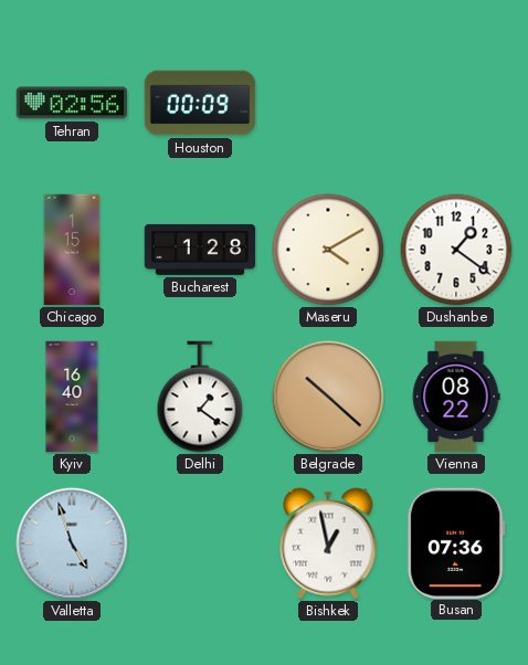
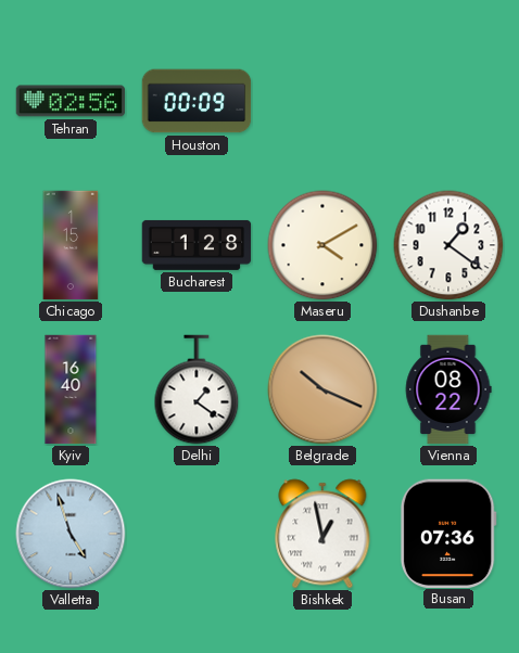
Belgrade: 10:22 -> 10:19
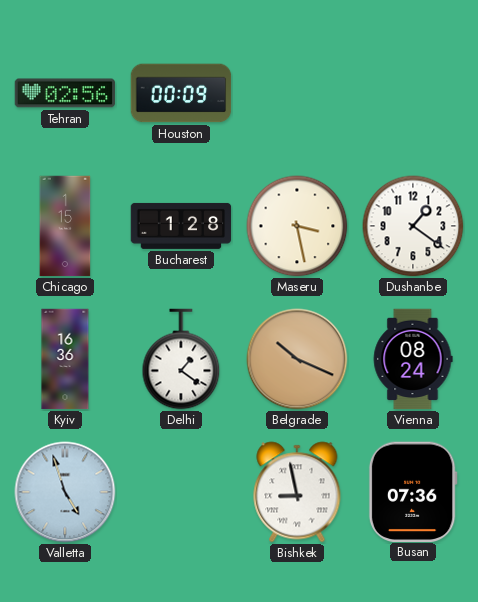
Maseru: 4:10 -> 3:28
Kyiv: 16:40 -> 16:36
Vienna: 08:22 -> 08:24
Bishkek: 12:58 -> 8:58
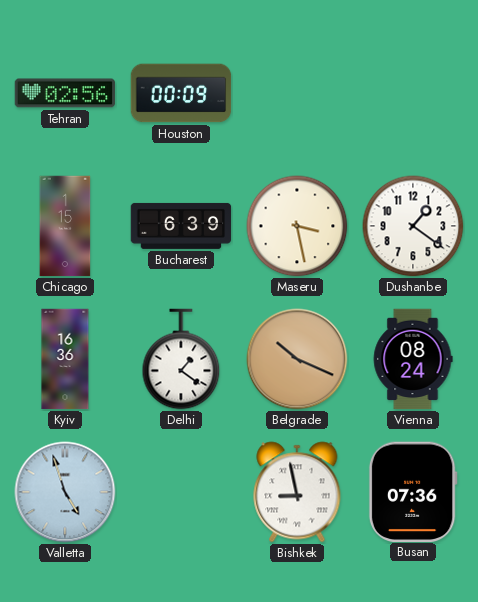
Bucharest: 1:28 -> 6:39
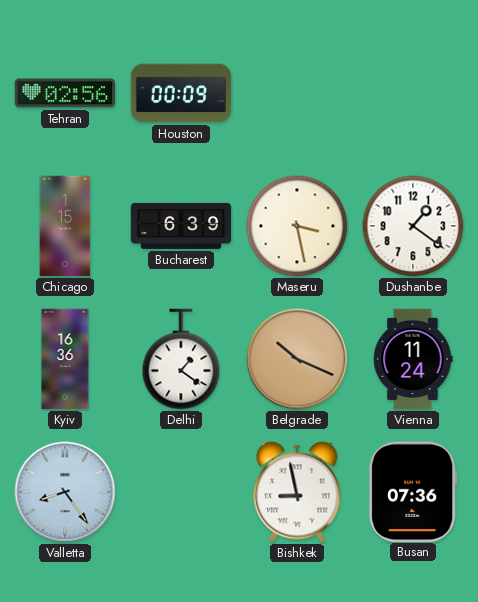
Vienna: 08:24 -> 11:24
Valletta: 4:57 -> 8:24
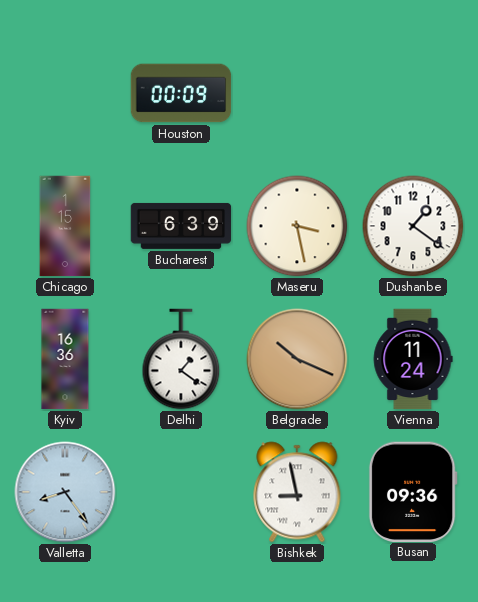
Tehran: 02:56 -> none
Busan: 07:36 -> 09:36
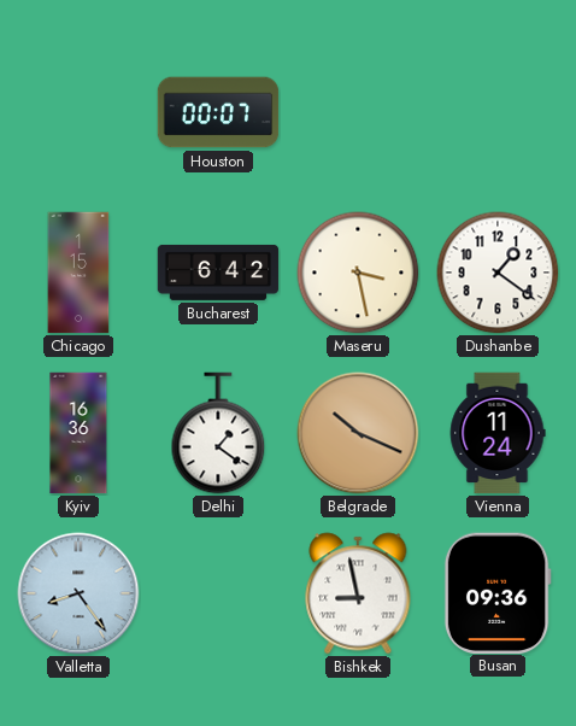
Houston: 00:09 -> 00:07
Bucharest: 6:39 -> 6:42
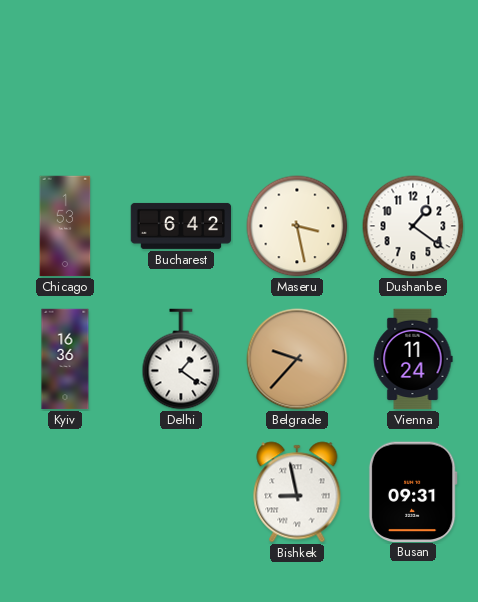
Houston: 00:07 -> none
Chicago: 1:15 -> 1:53
Belgrade: 10:19 -> 9:37
Valletta: 8:24 -> none
Busan: 09:36 -> 09:31
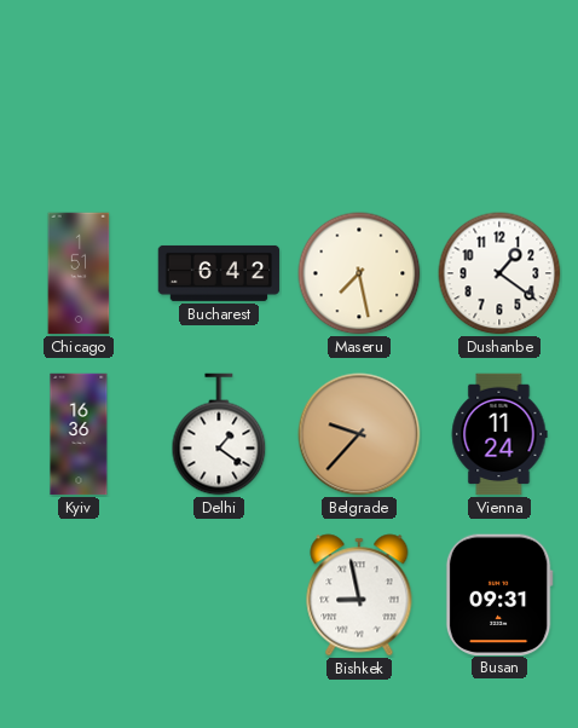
Chicago: 1:53 -> 1:51
Maseru: 3:28 -> 7:28
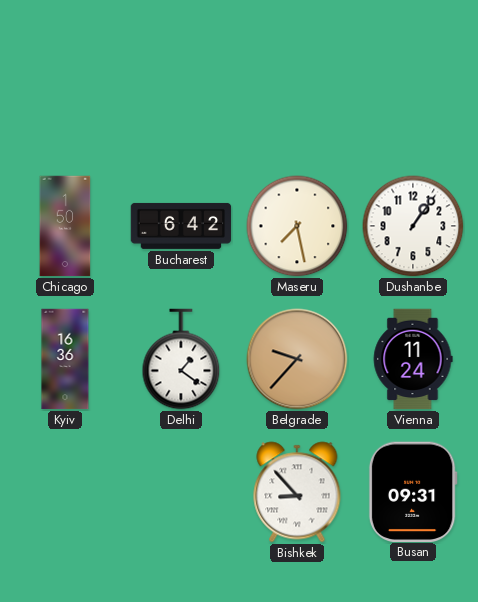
Chicago: 1:51 -> 1:50
Dushanbe: 1:21 -> 1:06
Bishkek: 8:58 -> 8:53
